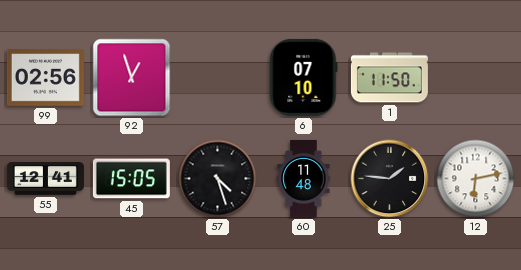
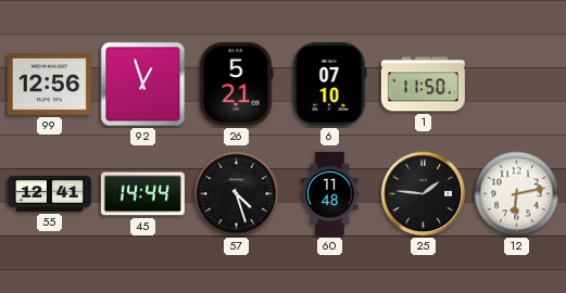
99: 02:56 -> 12:56
26: none -> 5:21
45: 15:05 -> 14:44
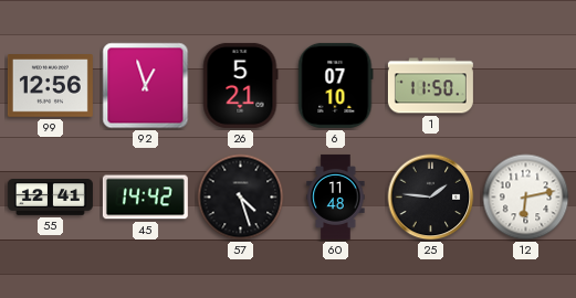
45: 14:44 -> 14:42
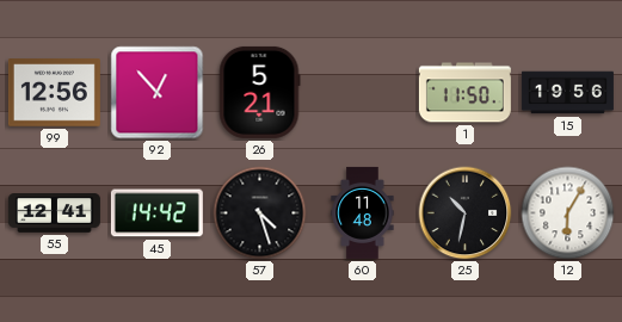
92: 12:57 -> 12:53
6: 07:10 -> none
15: none -> 19:56
25: 1:46 -> 10:32
12: 6:13 -> 6:05
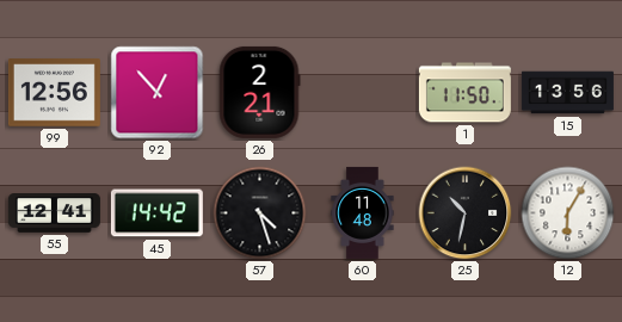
26: 5:21 -> 2:21
15: 19:56 -> 13:56
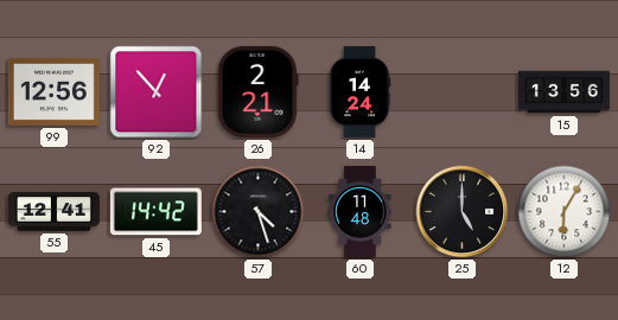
14: none -> 14:24
1: 11:50 -> none
25: 10:32 -> 5:00
